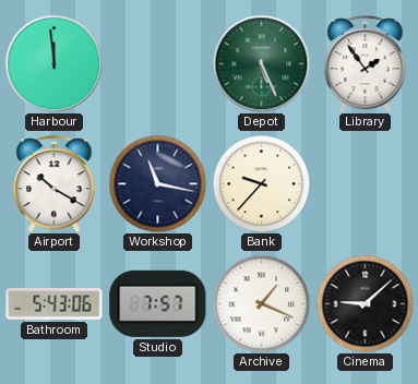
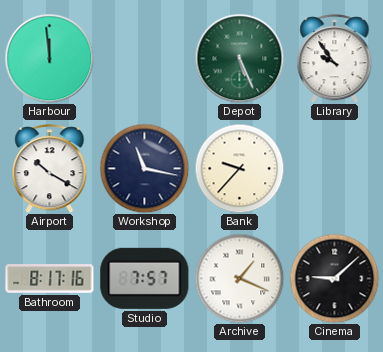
Library: 1:54 -> 9:54
Bathroom: 5:43 -> 8:17
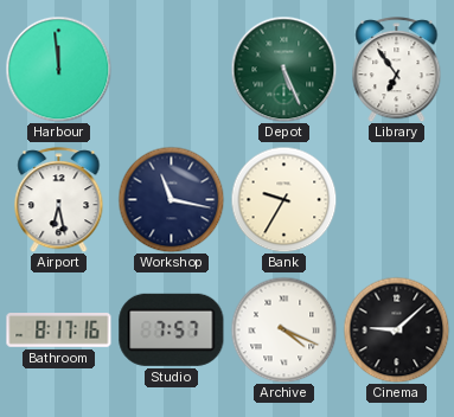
Library: 9:54 -> 6:54
Airport: 10:20 -> 6:28
Bank: 9:37 -> 9:35
Archive: 1:19 -> 4:19
